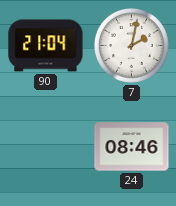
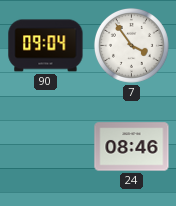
90: 21:04 -> 09:04
7: 2:02 -> 3:54
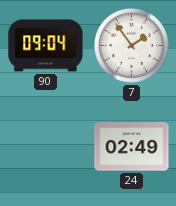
7: 3:54 -> 1:54
24: 08:46 -> 02:49
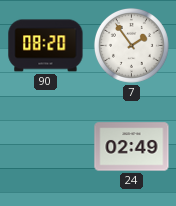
90: 09:04 -> 08:20
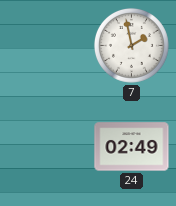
90: 08:20 -> none
7: 1:54 -> 1:58
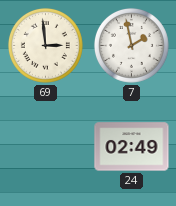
69: none -> 2:59
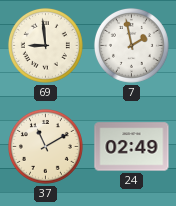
69: 2:59 -> 8:59
37: none -> 11:10
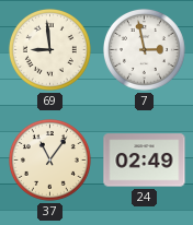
7: 1:58 -> 2:58
37: 11:10 -> 11:06
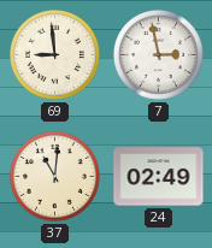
37: 11:06 -> 11:01
